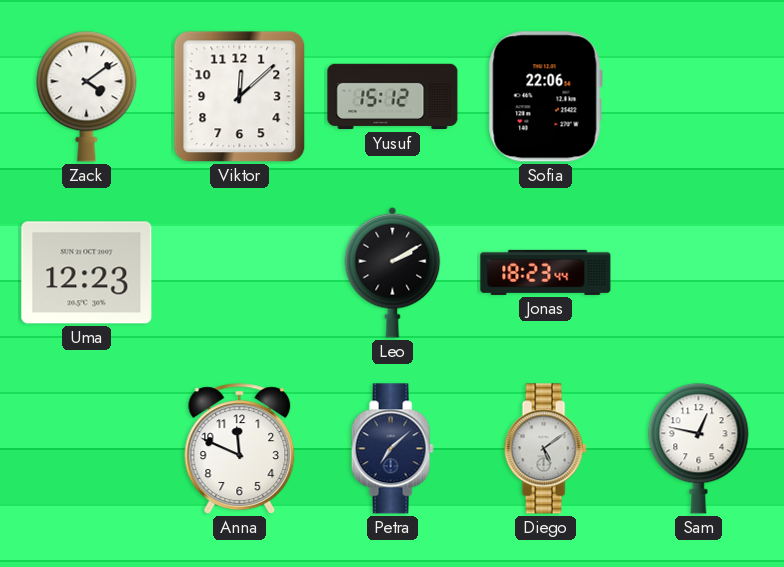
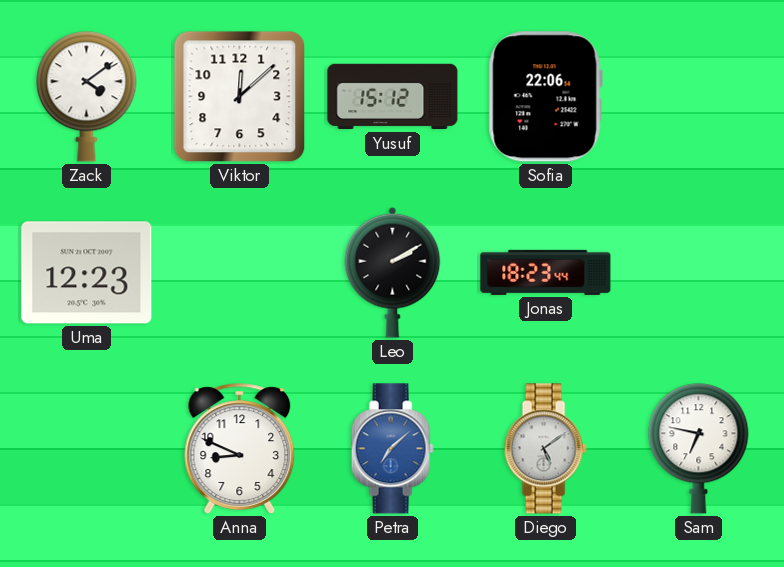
Anna: 11:49 -> 8:49
Petra dial: navy -> blue
Sam: 12:47 -> 6:47
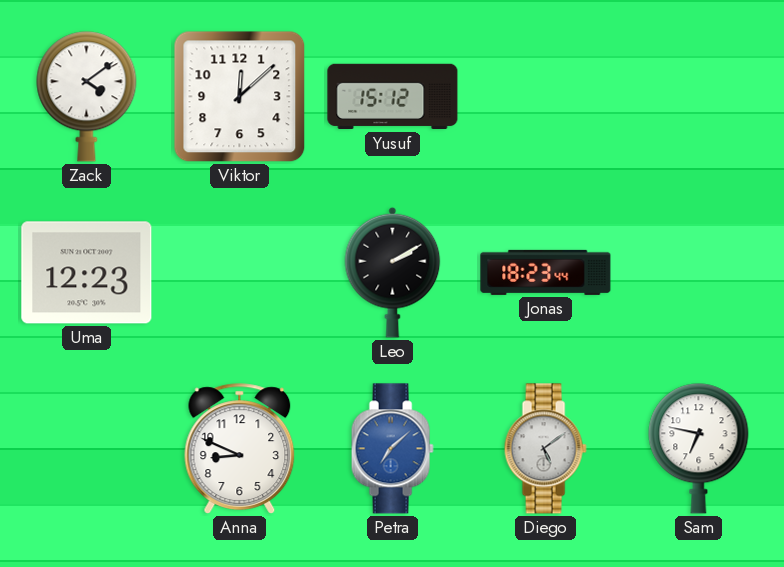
Sofia: 22:06 -> none
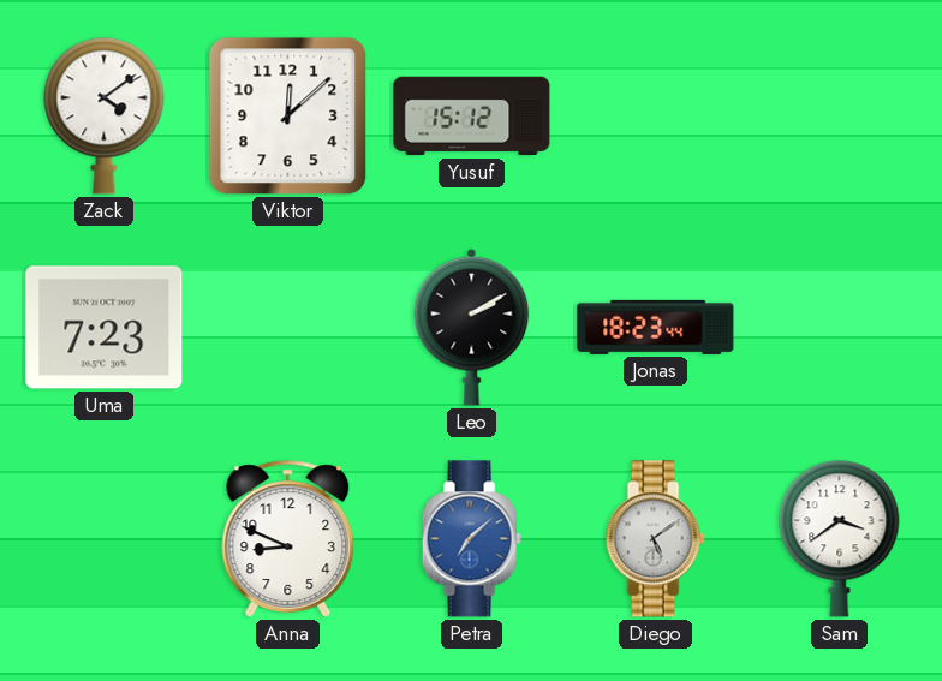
Uma: 12:23 -> 7:23
Sam: 6:47 -> 3:39
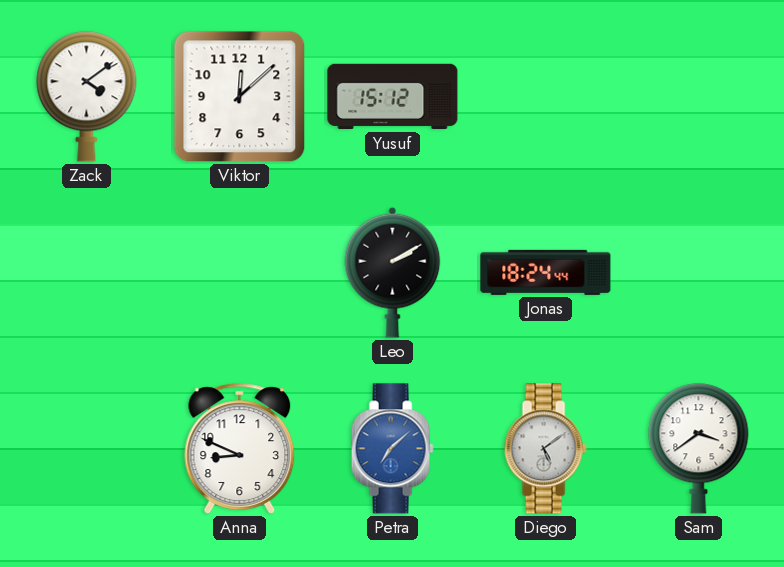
Uma: 7:23 -> none
Jonas: 18:23 -> 18:24
